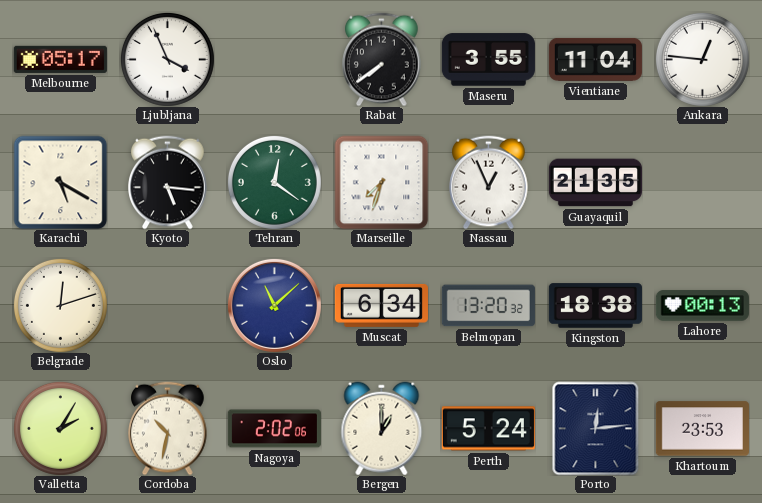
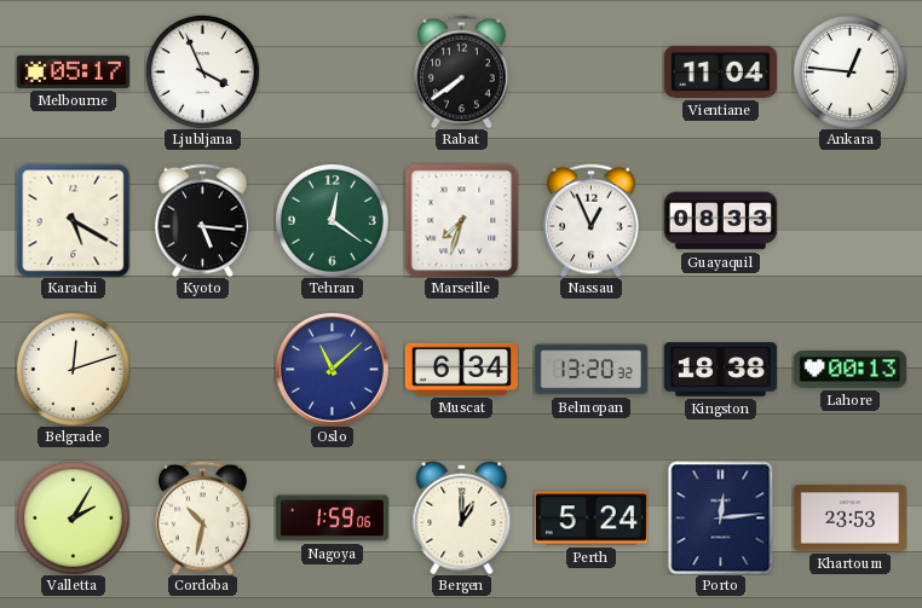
Maseru: 3:55 -> none
Guayaquil: 21:35 -> 08:33
Nagoya: 2:02 -> 1:59
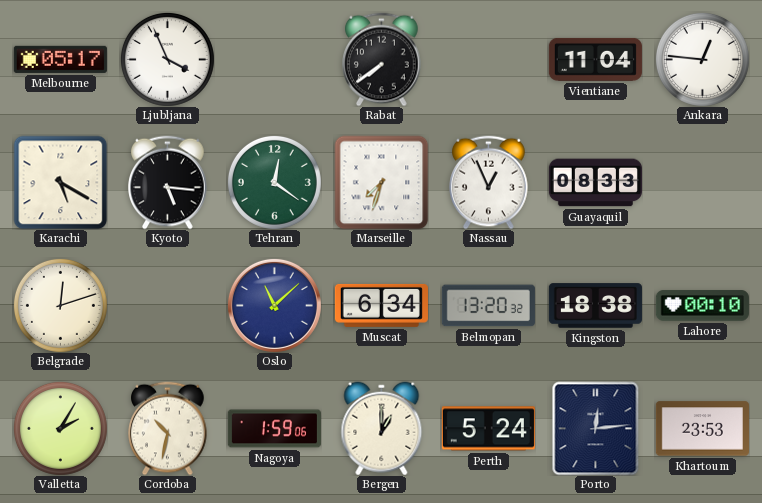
Lahore: 00:13 -> 00:10
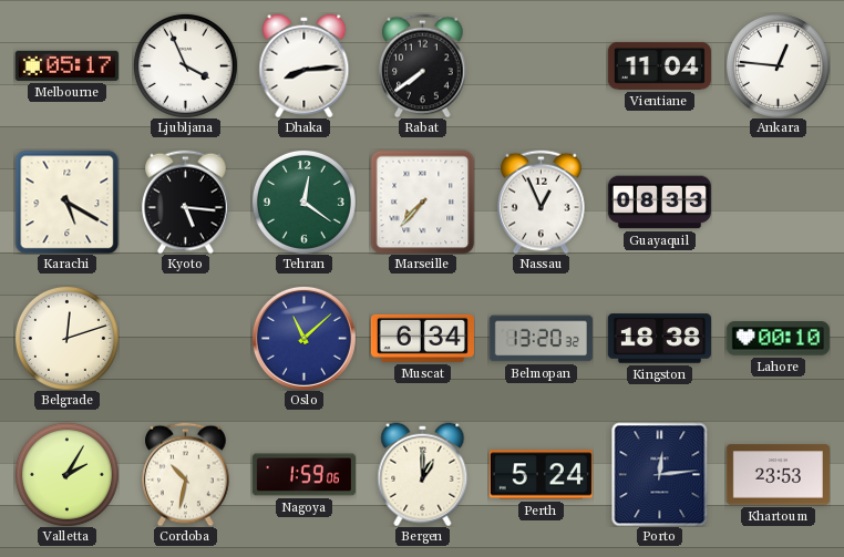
Dhaka: none -> 8:14
Marseille: 7:33 -> 7:37
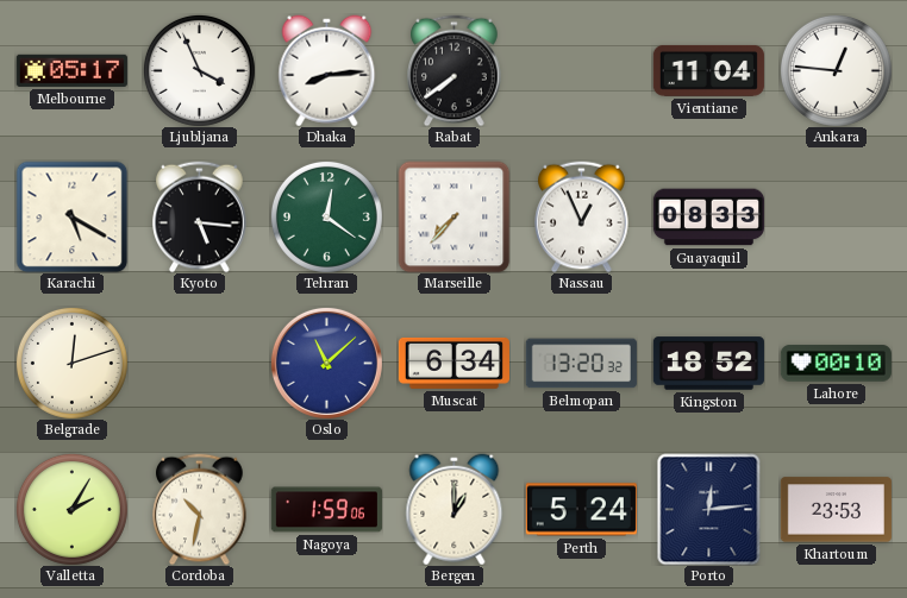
Kingston: 18:38 -> 18:52
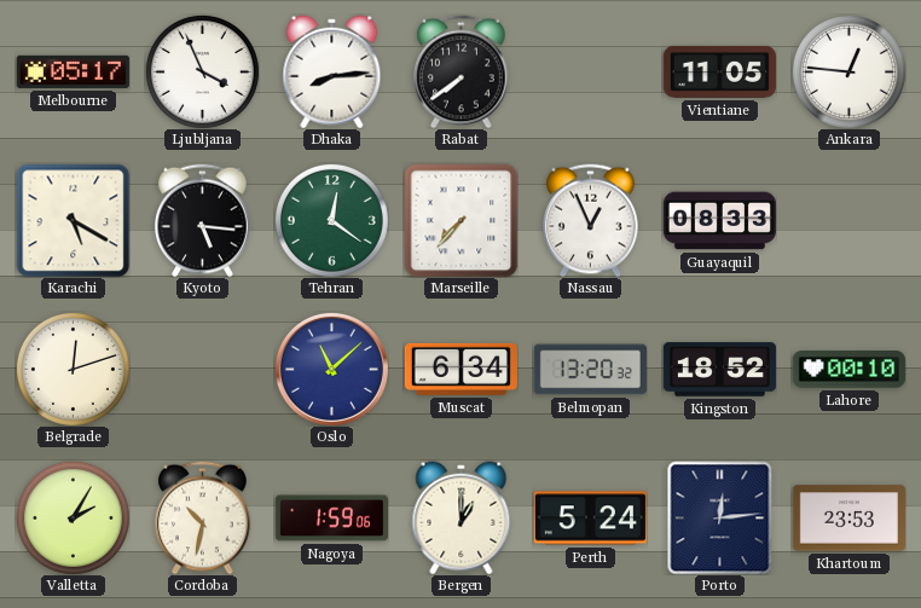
Vientiane: 11:04 -> 11:05
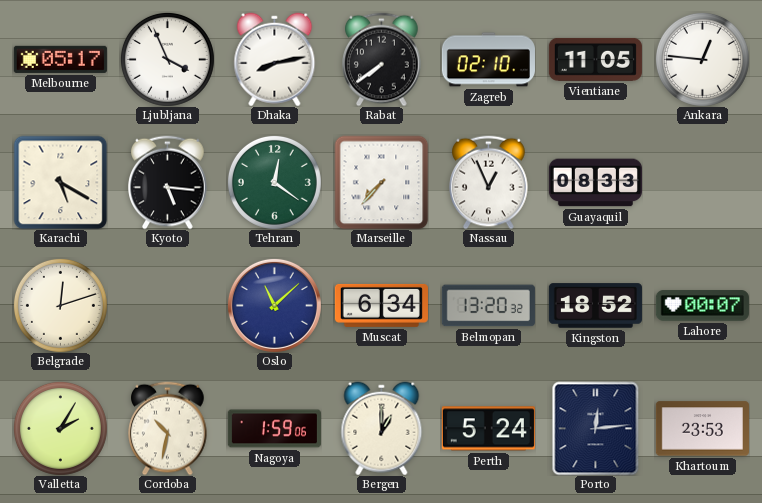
Dhaka: 8:14 -> 8:13
Zagreb: none -> 02:10
Lahore: 00:10 -> 00:07
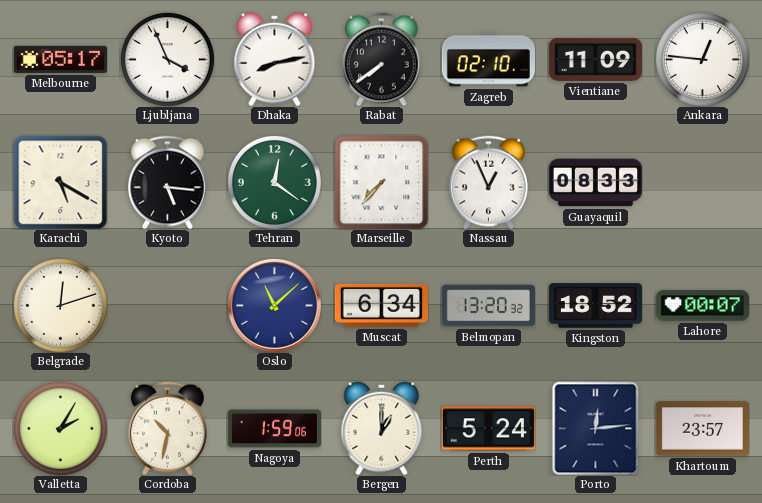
Vientiane: 11:05 -> 11:09
Khartoum: 23:53 -> 23:57
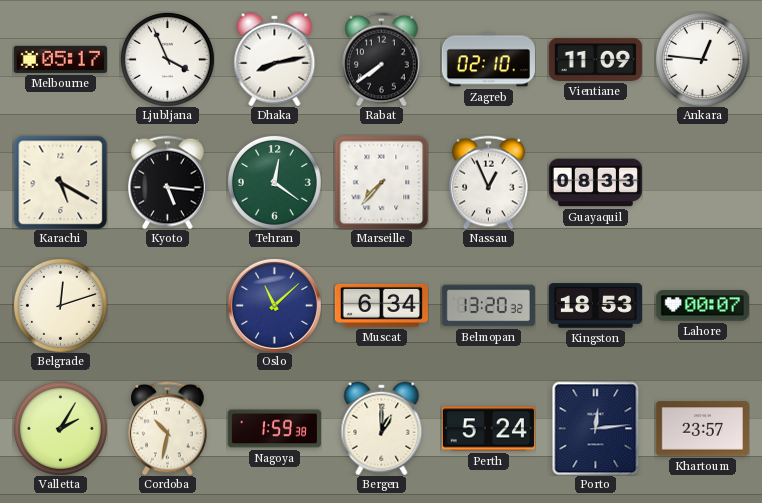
Kingston: 18:52 -> 18:53
Nagoya: 1:59:06 -> 1:59:38
